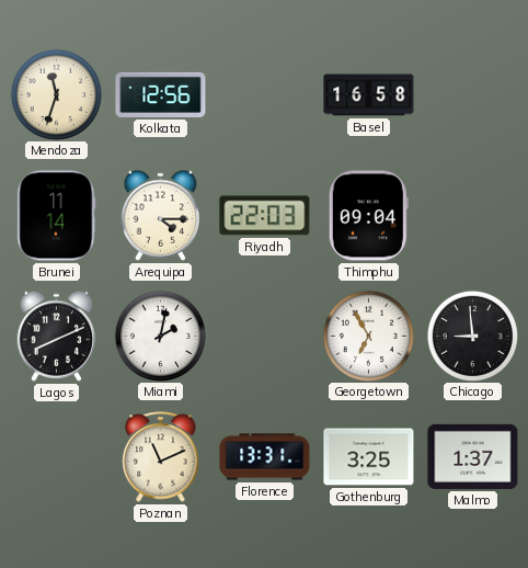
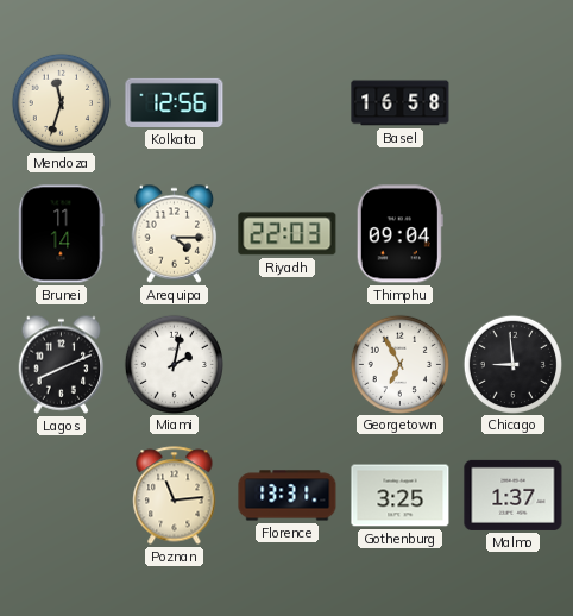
Poznan: 11:11 -> 11:14
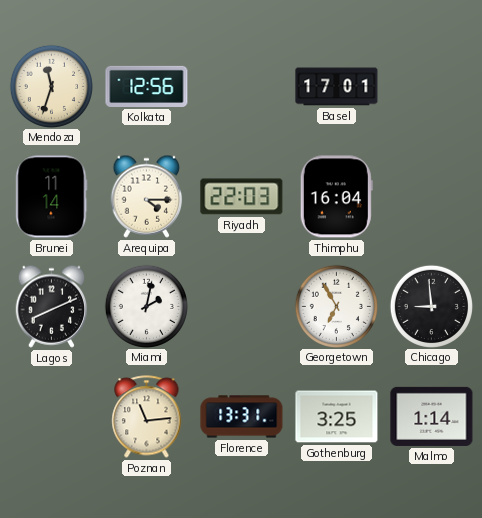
Basel: 16:58 -> 17:01
Thimphu: 09:04 -> 16:04
Malmo: 1:37 -> 1:14
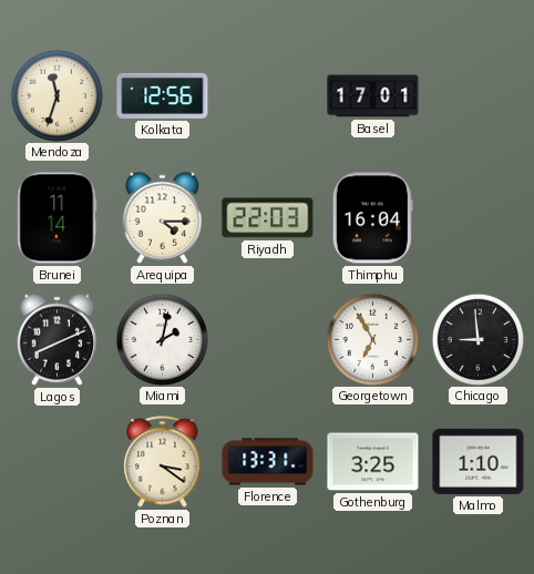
Poznan: 11:14 -> 3:21
Malmo: 1:14 -> 1:10
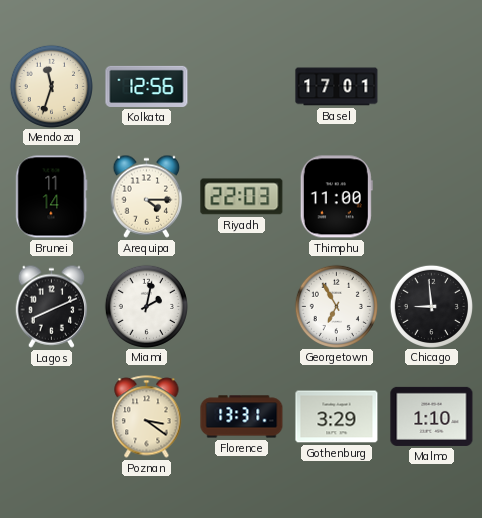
Thimphu: 16:04 -> 11:00
Gothenburg: 3:25 -> 3:29
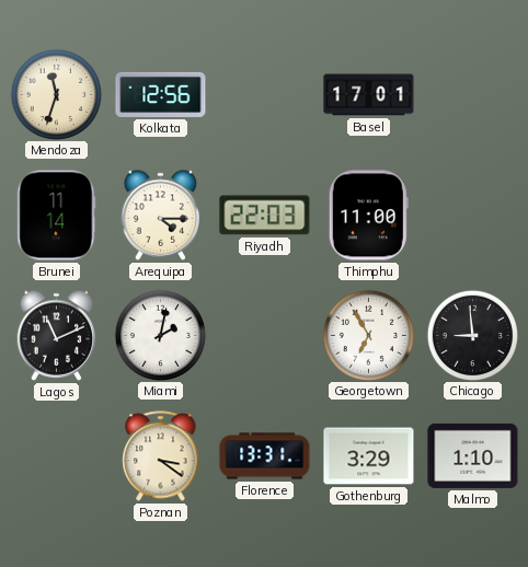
Lagos: 8:11 -> 11:11
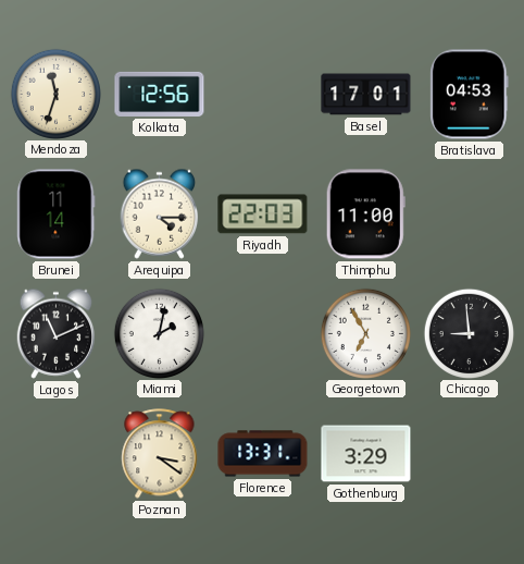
Bratislava: none -> 04:53
Malmo: 1:10 -> none
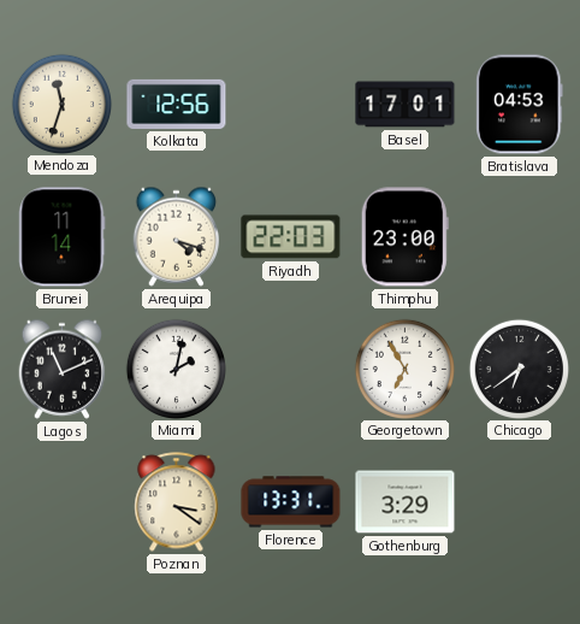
Arequipa: 4:15 -> 4:18
Thimphu: 11:00 -> 23:00
Chicago: 8:59 -> 6:39
